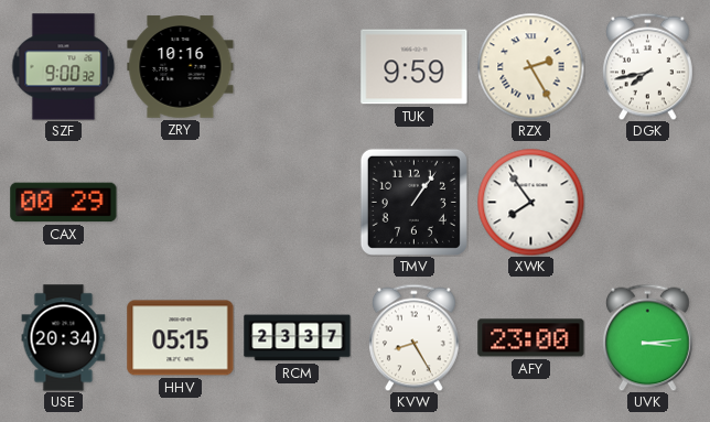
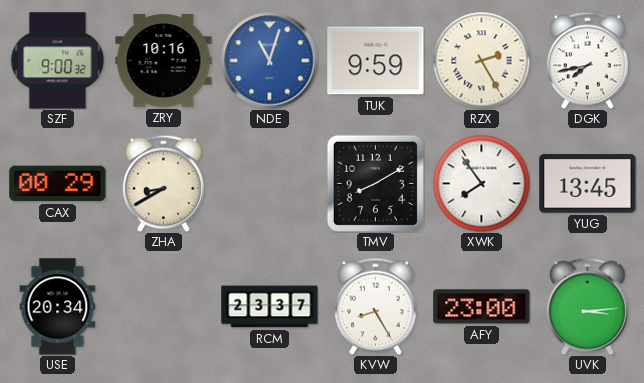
NDE: none -> 11:03
ZHA: none -> 8:40
TMV: 1:06 -> 8:10
YUG: none -> 13:45
HHV: 05:15 -> none
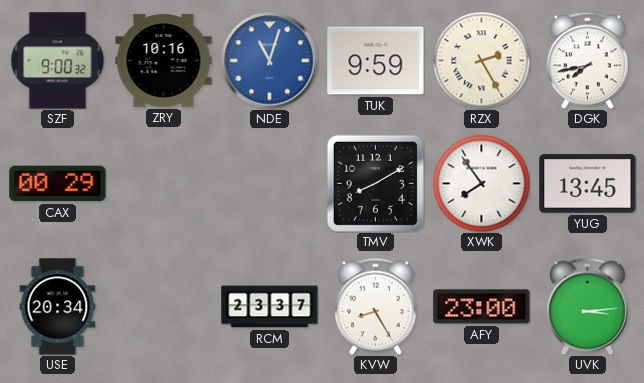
ZHA: 8:40 -> none
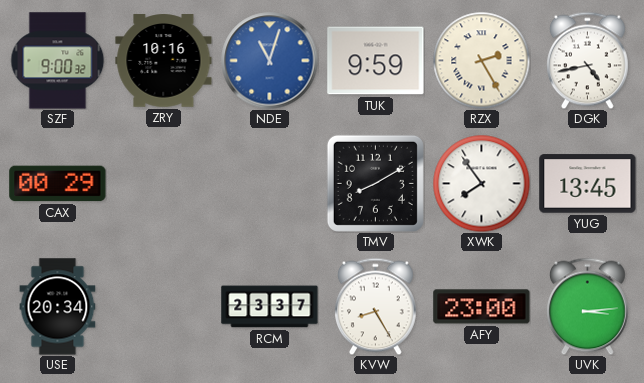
DGK: 7:43 -> 4:43
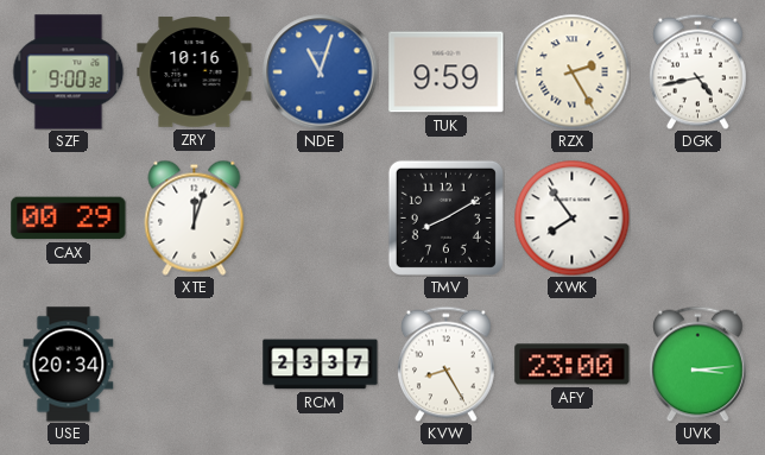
XTE: none -> 12:03
YUG: 13:45 -> none
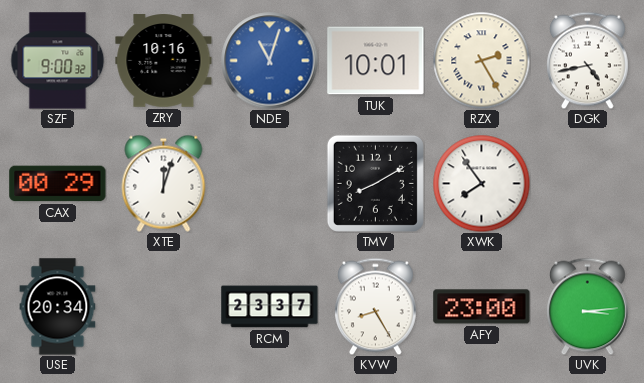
TUK: 9:59 -> 10:01
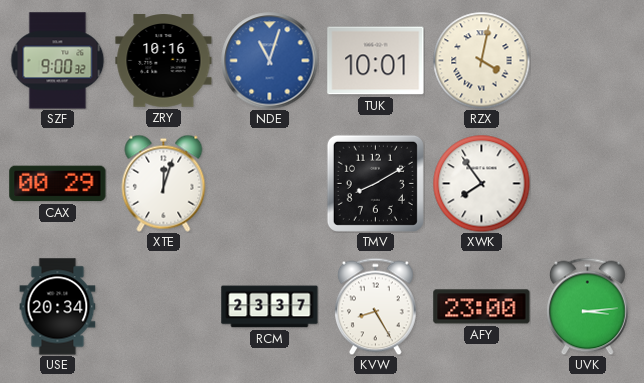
RZX: 2:25 -> 4:02
DGK: 4:43 -> none
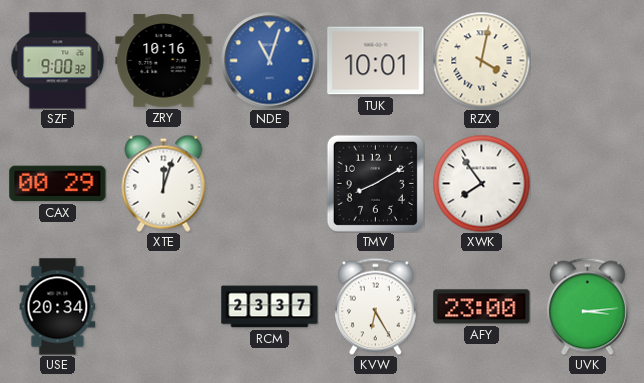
KVW: 8:25 -> 6:25
